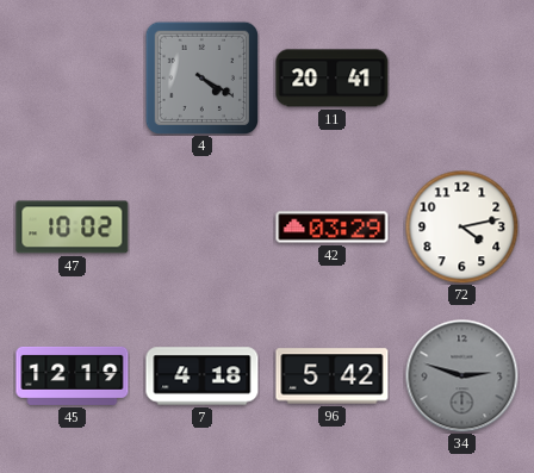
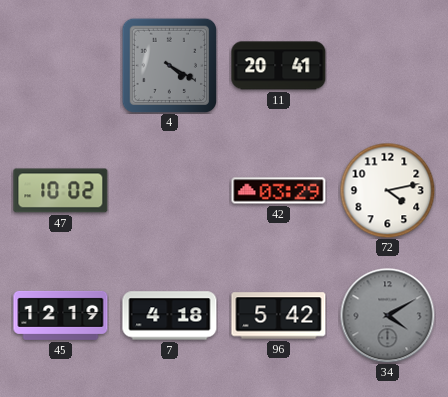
34: 2:48 -> 4:10
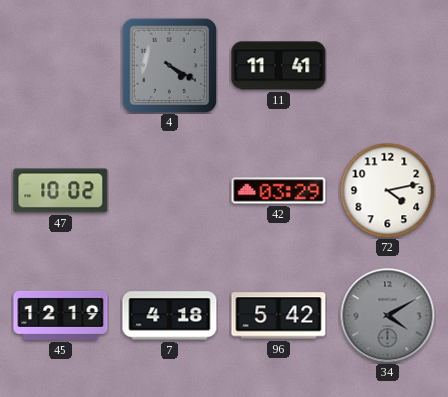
11: 20:41 -> 11:41
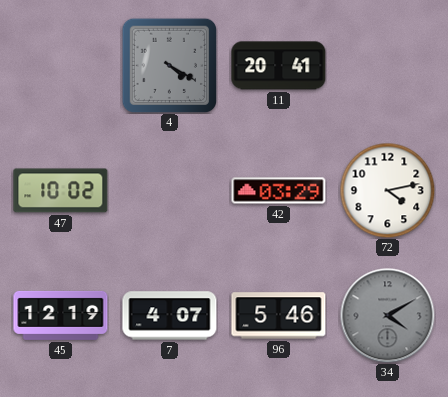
11: 11:41 -> 20:41
7: 4:18 -> 4:07
96: 5:42 -> 5:46
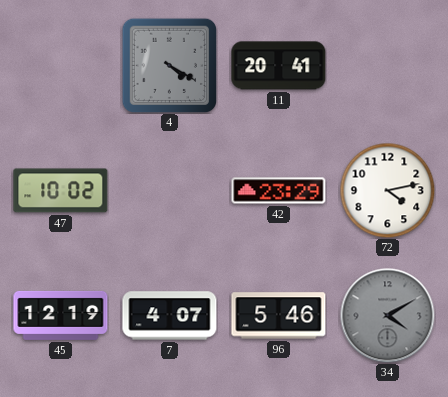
42: 03:29 -> 23:29
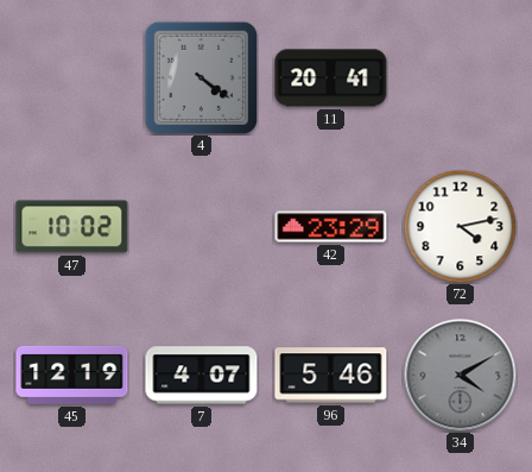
4: 4:20 -> 4:21
